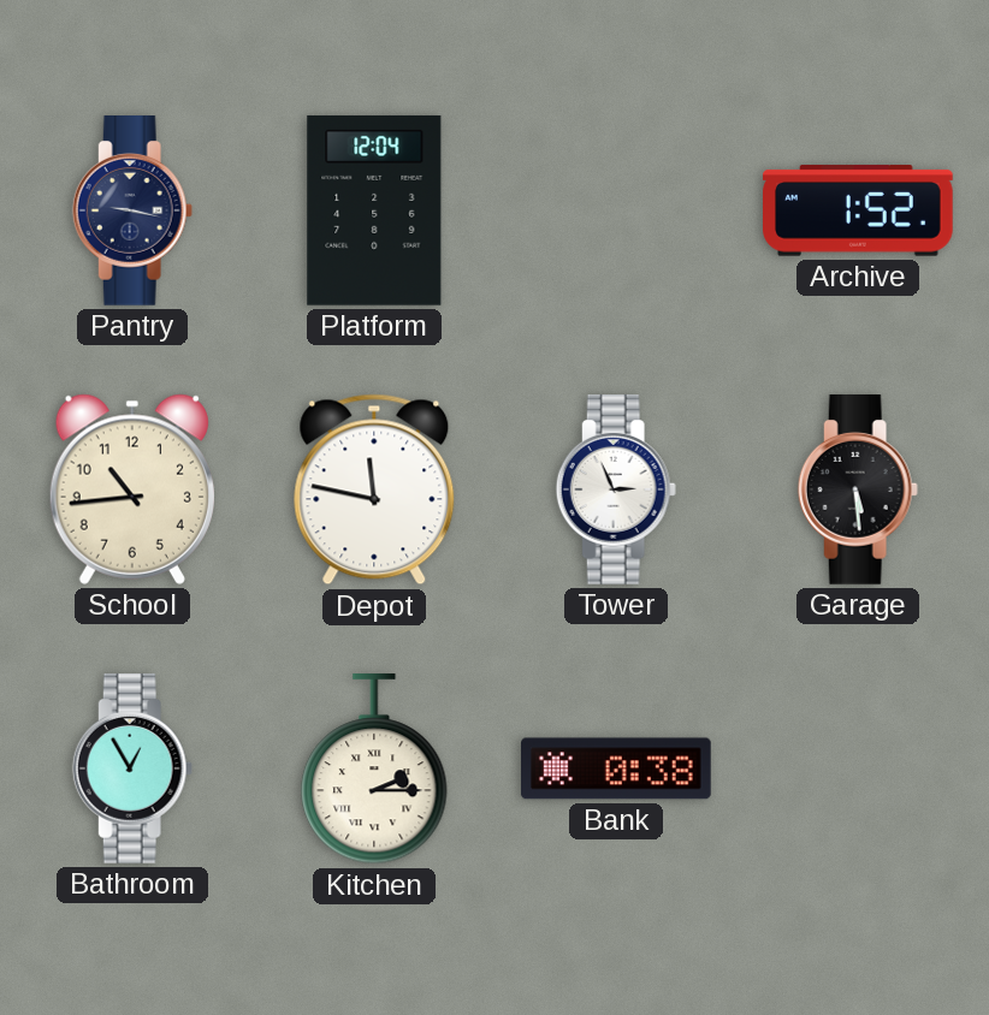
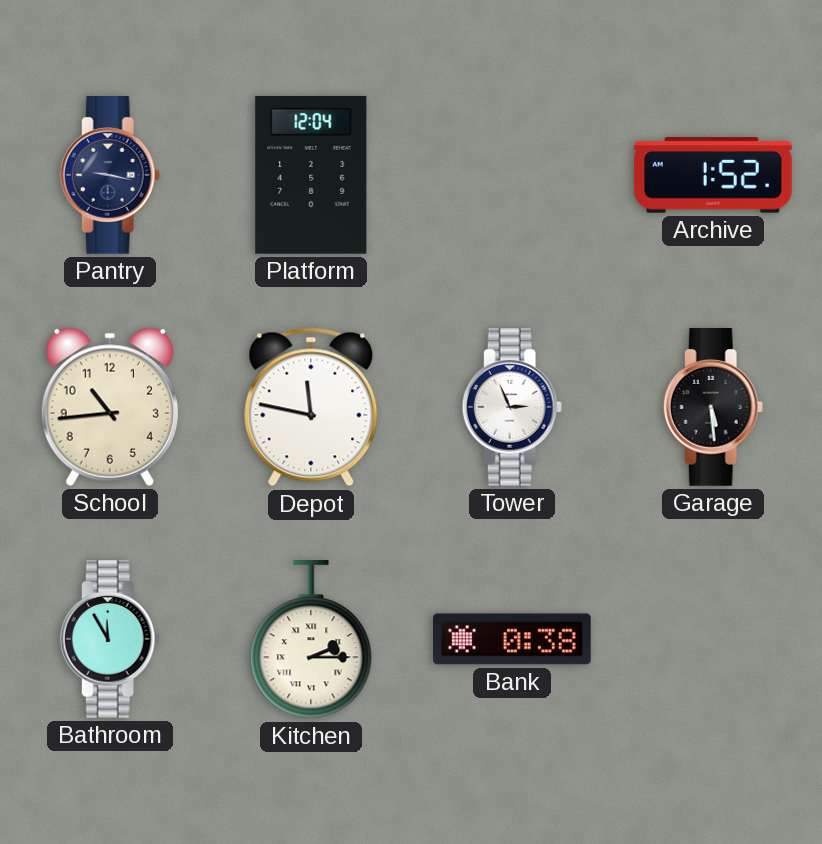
Bathroom: 12:55 -> 11:55
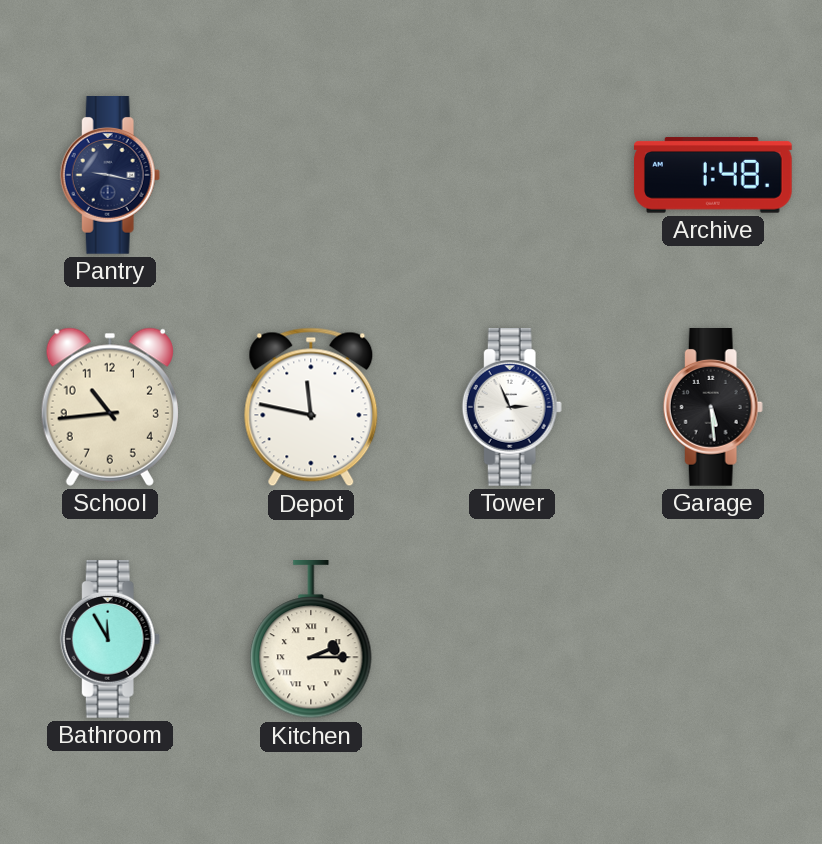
Platform: 12:04 -> none
Archive: 1:52 -> 1:48
Bank: 0:38 -> none
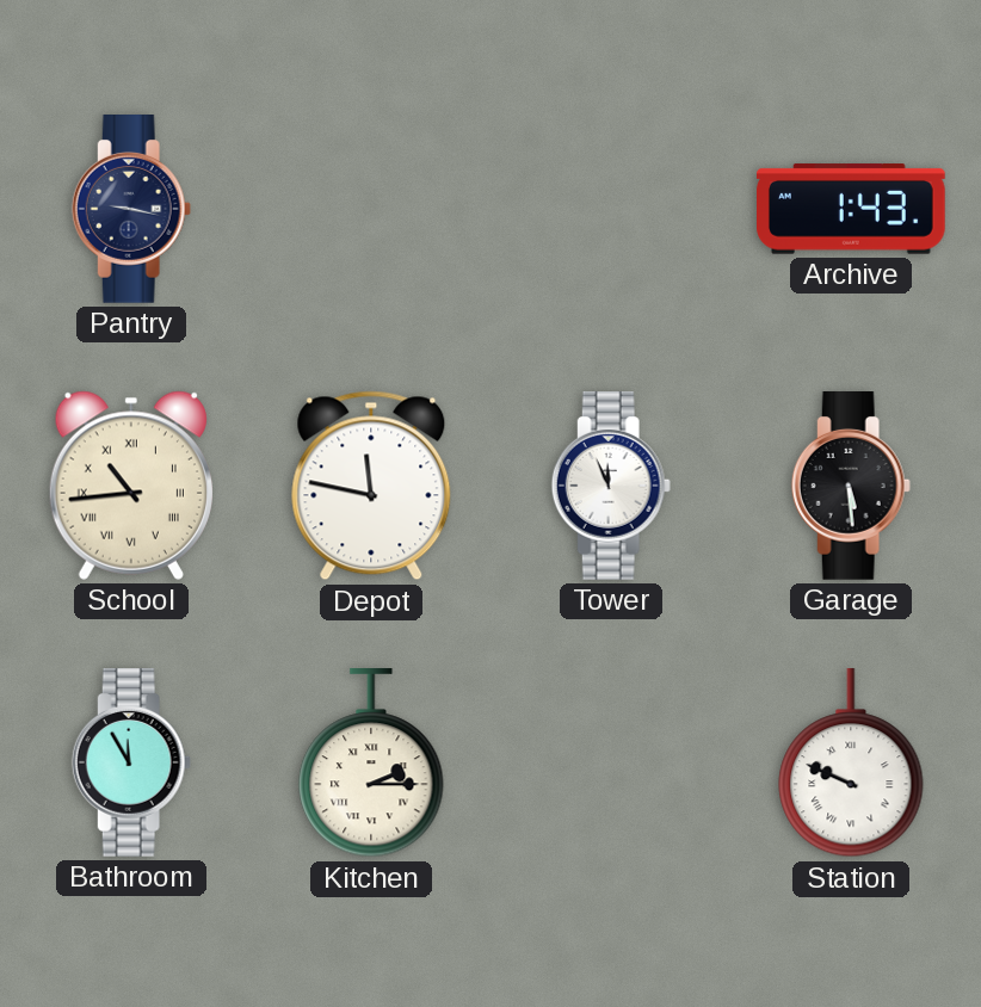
Archive: 1:48 -> 1:43
School numerals: Arabic -> Roman
Tower: 2:56 -> 11:56
Station: none -> 9:49
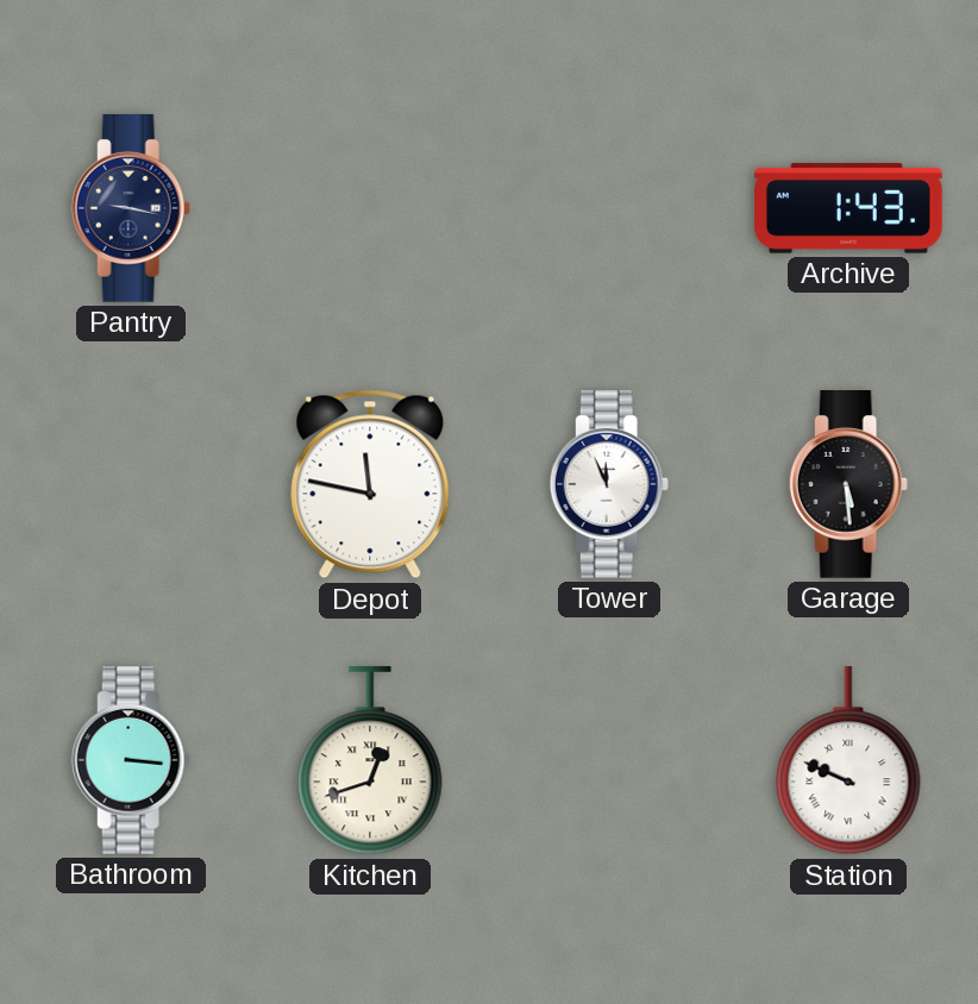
School: 10:44 -> none
Bathroom: 11:55 -> 3:16
Kitchen: 2:15 -> 12:42
